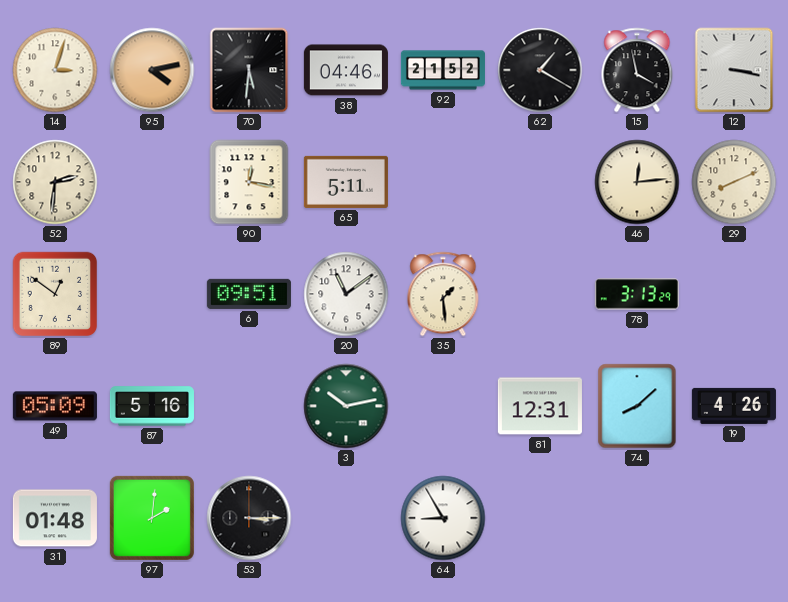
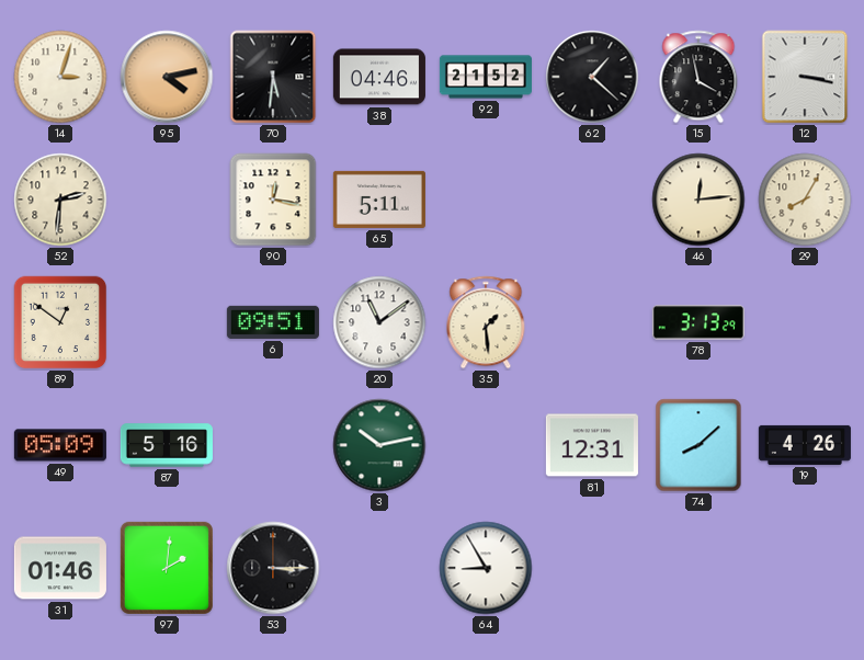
62: 1:20 -> 1:22
29: 8:11 -> 8:05
31: 01:48 -> 01:46
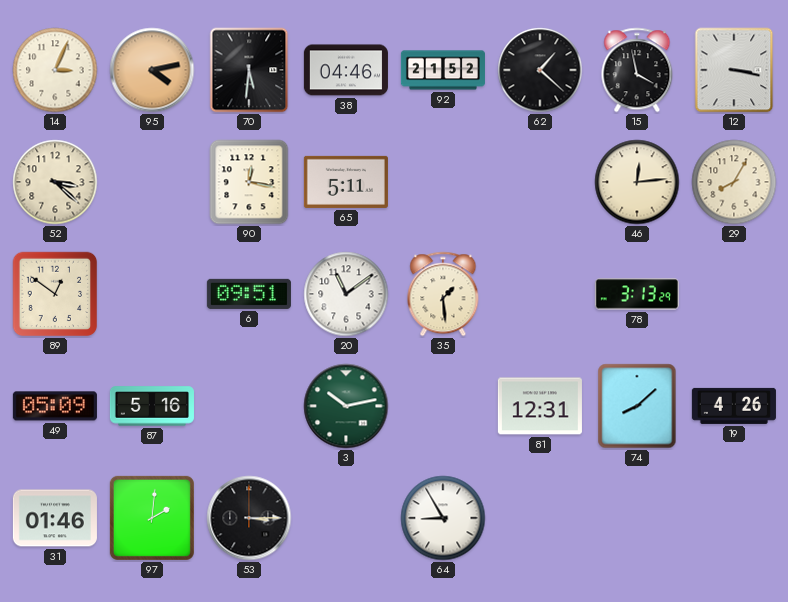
14: 3:03 -> 3:04
52: 2:31 -> 3:22
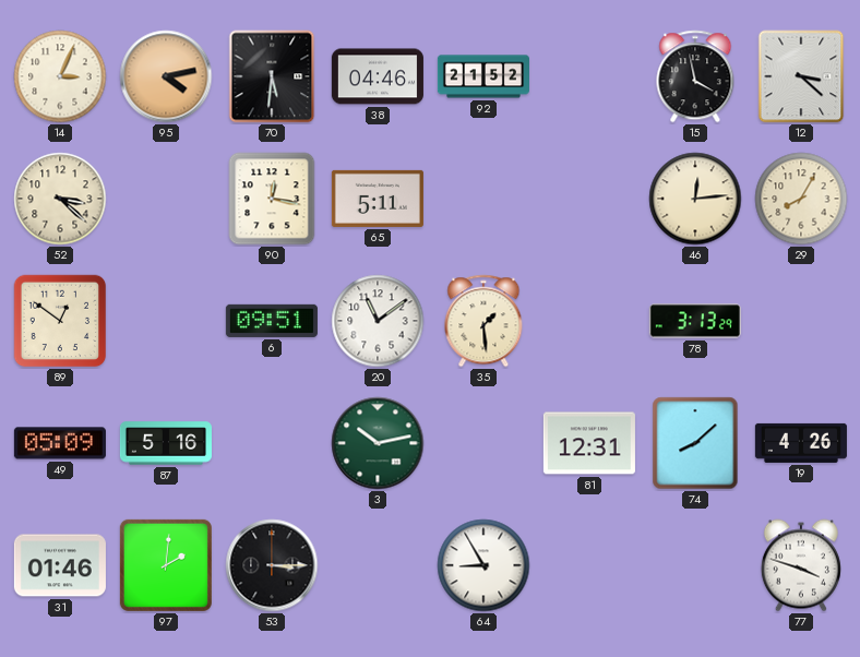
62: 1:22 -> none
12: 3:17 -> 3:22
77: none -> 3:48
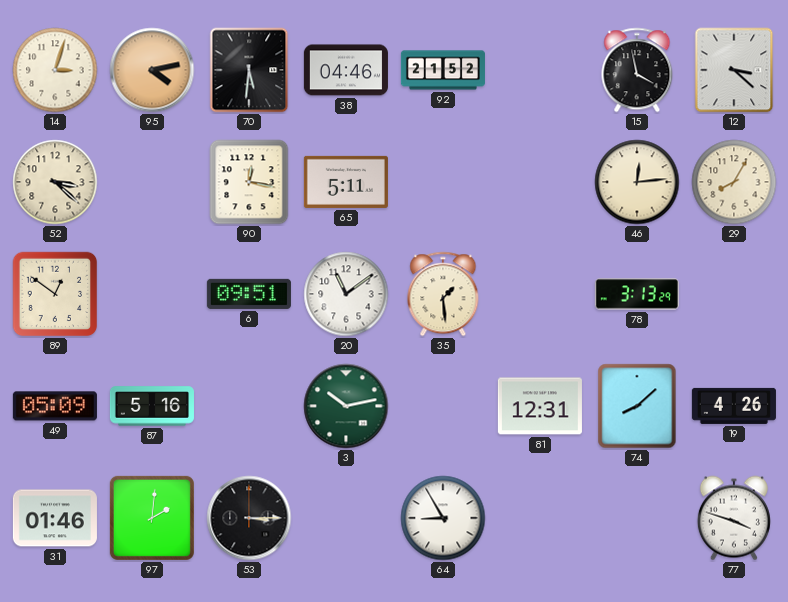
14: 3:04 -> 3:03
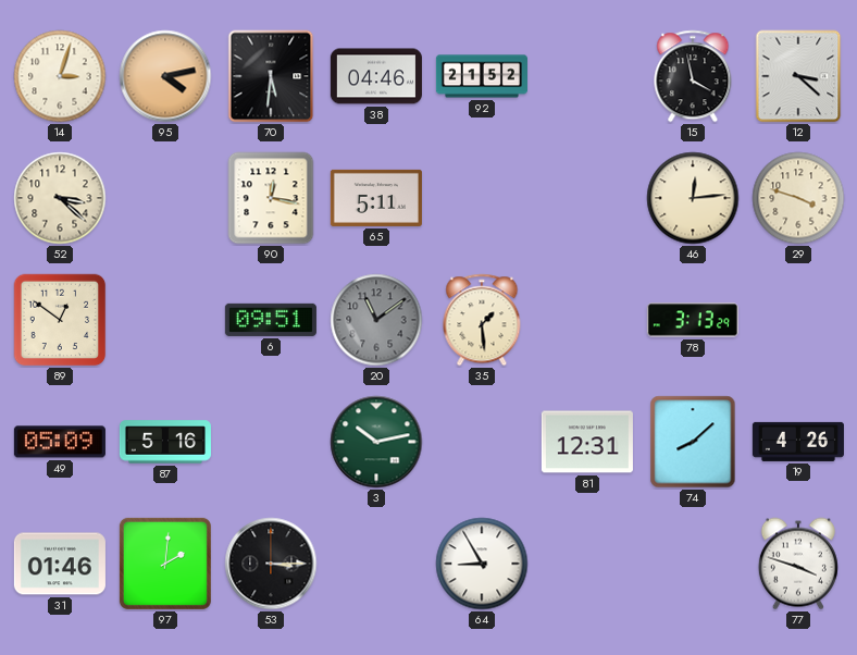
29: 8:05 -> 3:48
20 dial: white -> grey
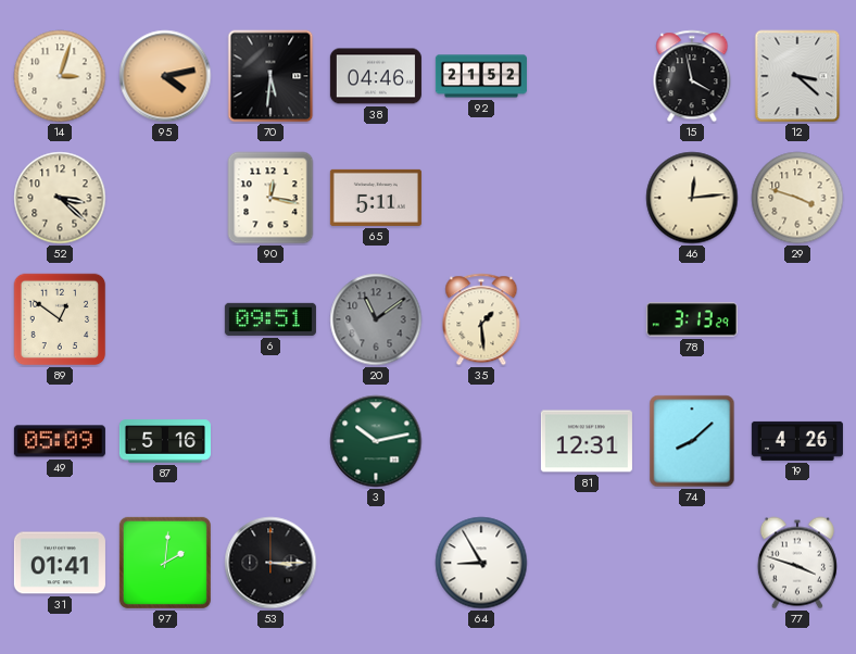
31: 01:46 -> 01:41
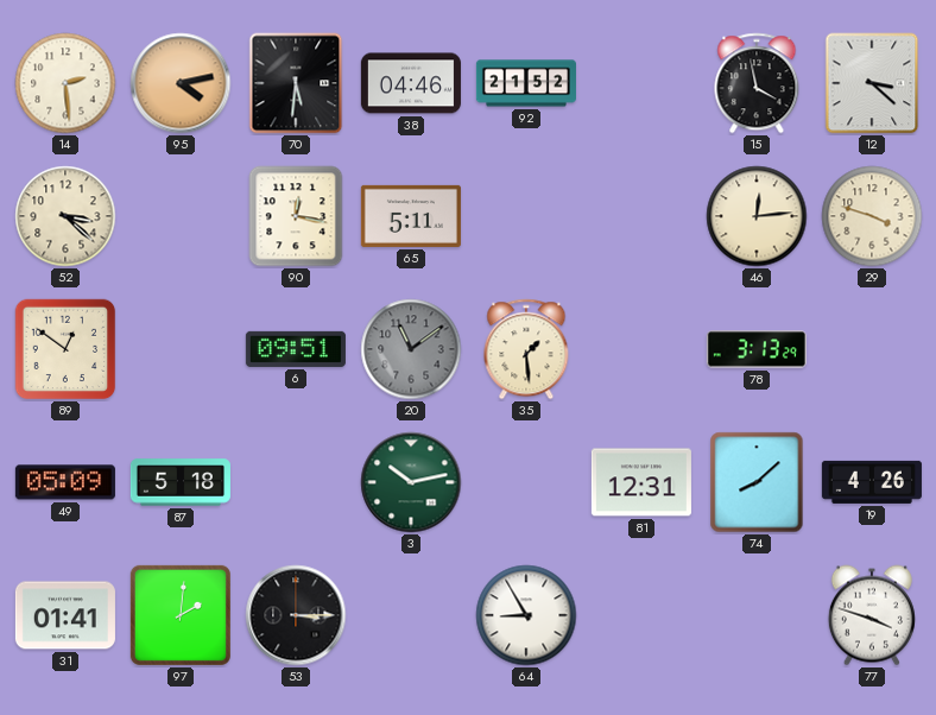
14: 3:03 -> 2:29
87: 5:16 -> 5:18
